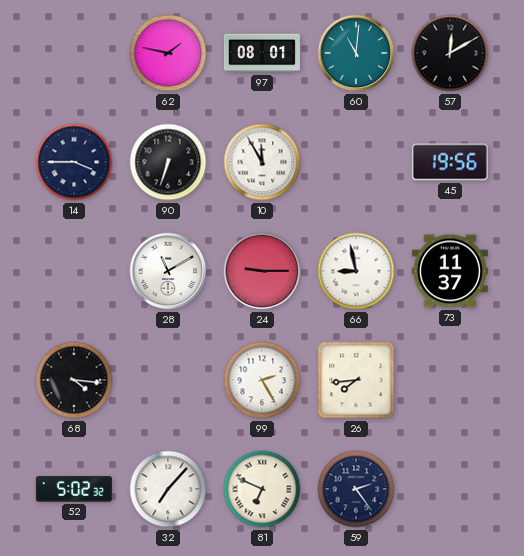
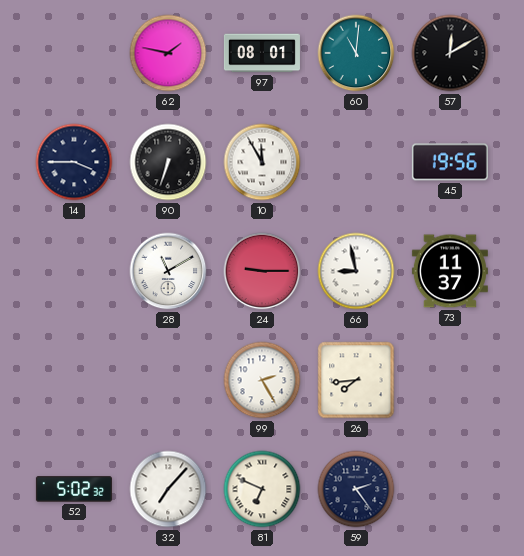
68: 4:16 -> none
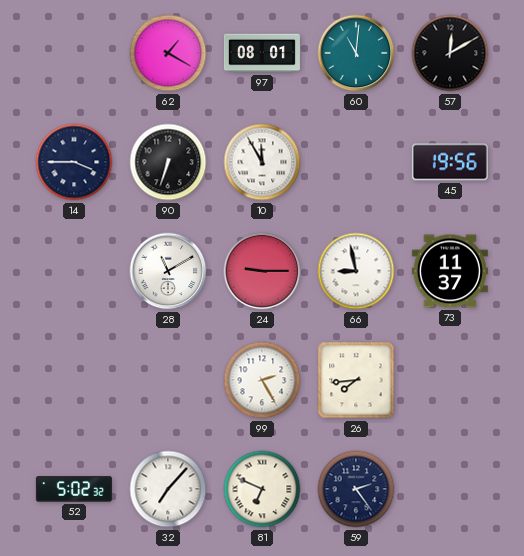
62: 1:47 -> 1:20
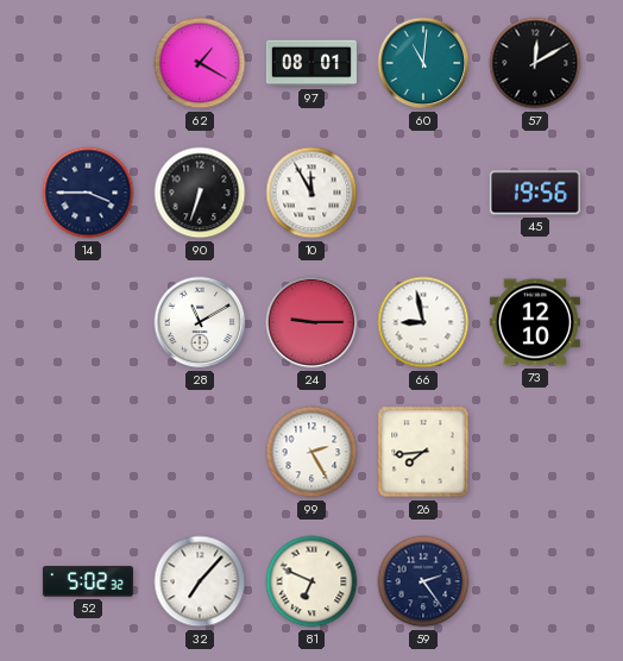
73: 11:37 -> 12:10
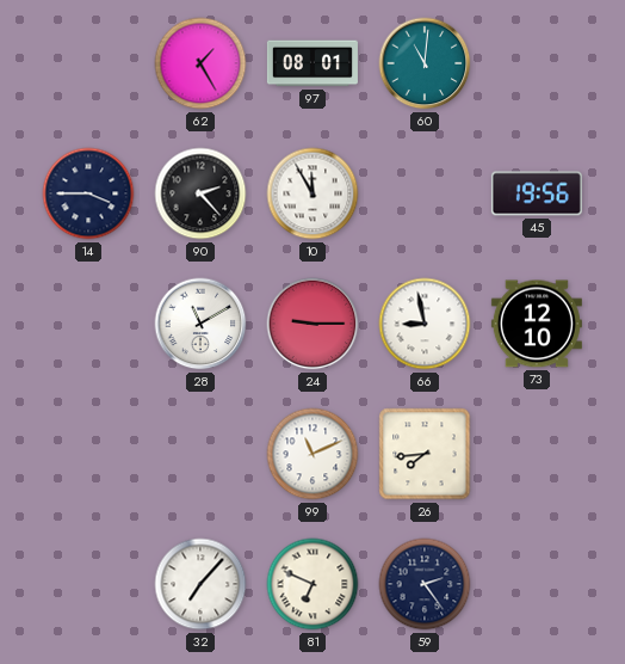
62: 1:20 -> 1:25
57: 12:10 -> none
90: 6:33 -> 2:23
99: 2:25 -> 11:11
52: 5:02 -> none
